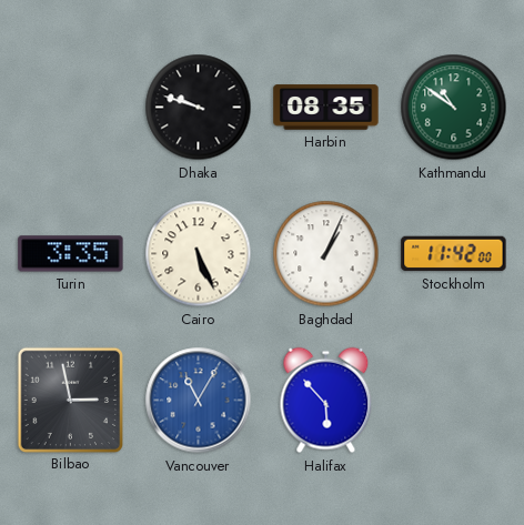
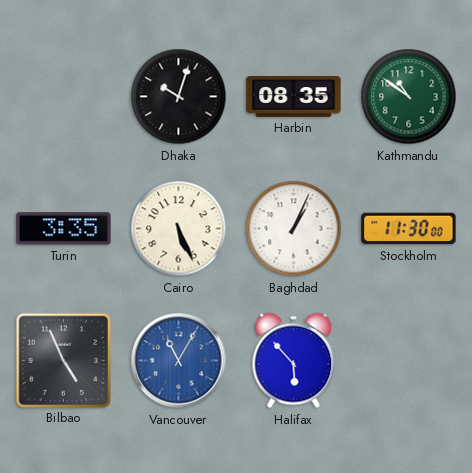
Dhaka: 9:48 -> 10:03
Stockholm: 11:42 -> 11:30
Bilbao: 2:58 -> 4:56
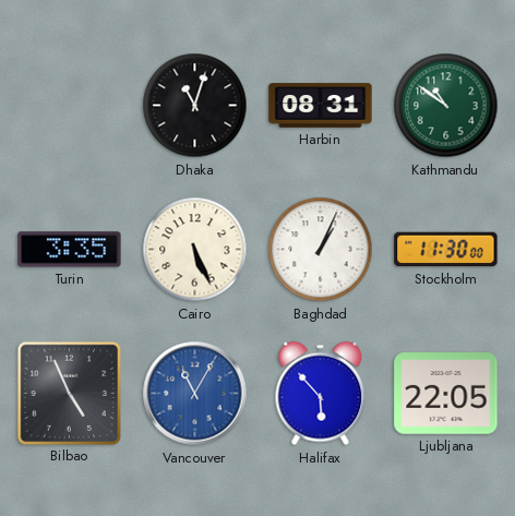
Dhaka: 10:03 -> 11:03
Harbin: 08:35 -> 08:31
Ljubljana: none -> 22:05
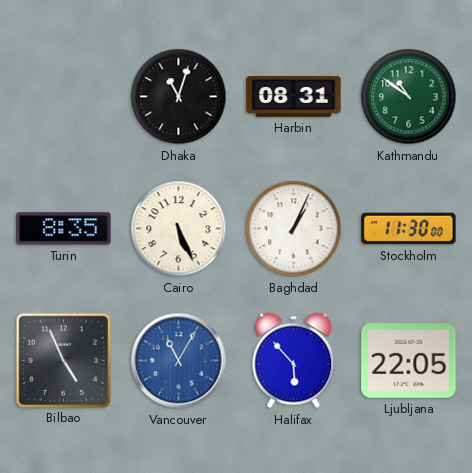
Turin: 3:35 -> 8:35
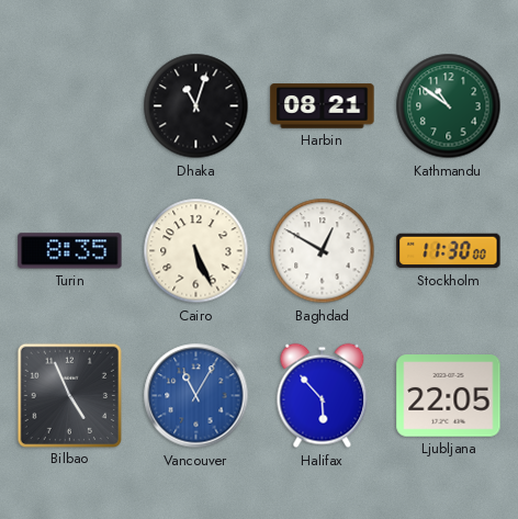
Harbin: 08:31 -> 08:21
Baghdad: 1:04 -> 12:50
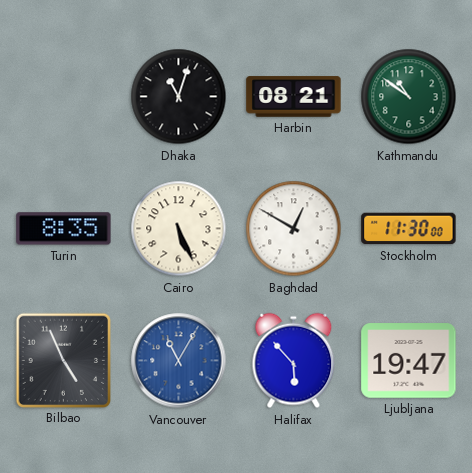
Ljubljana: 22:05 -> 19:47
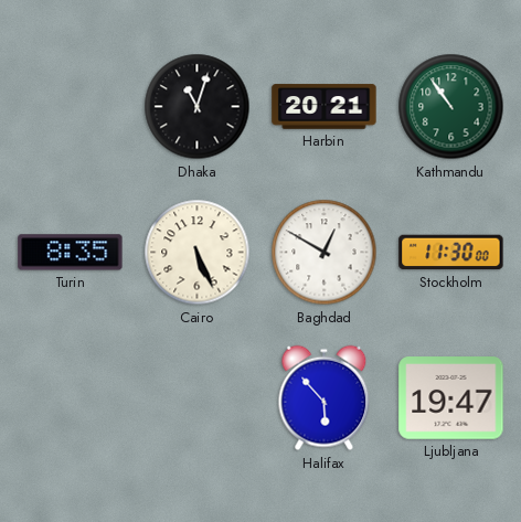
Harbin: 08:21 -> 20:21
Kathmandu: 10:51 -> 10:54
Bilbao: 4:56 -> none
Vancouver: 11:05 -> none
